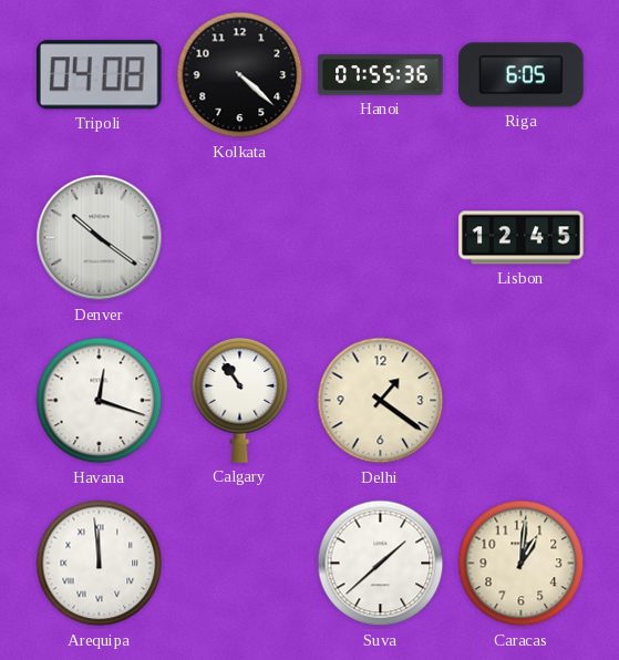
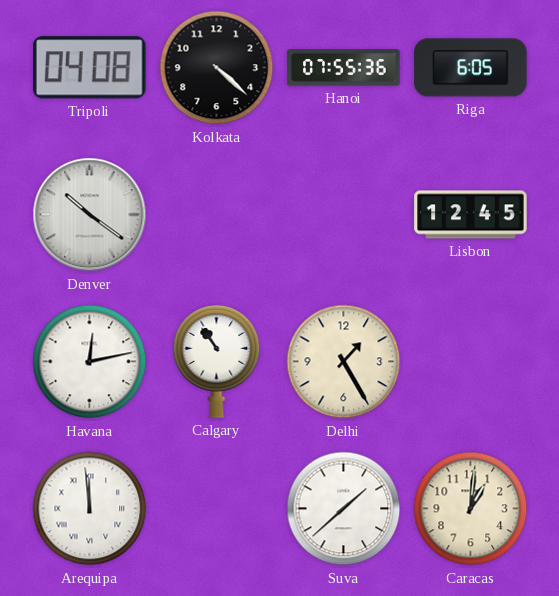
Havana: 12:18 -> 12:13
Delhi: 1:21 -> 1:25
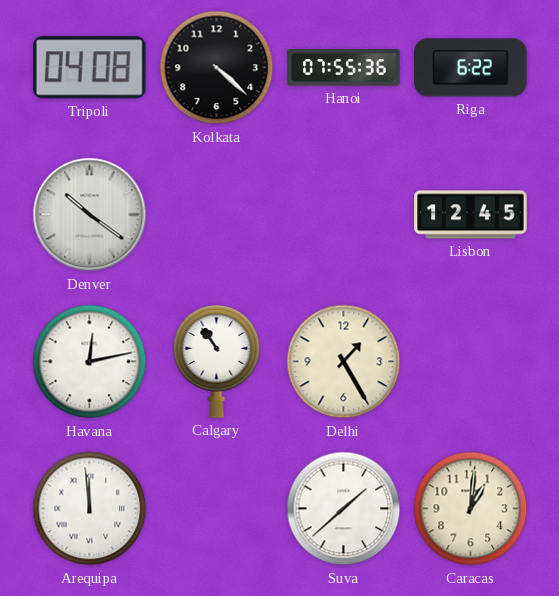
Riga: 6:05 -> 6:22
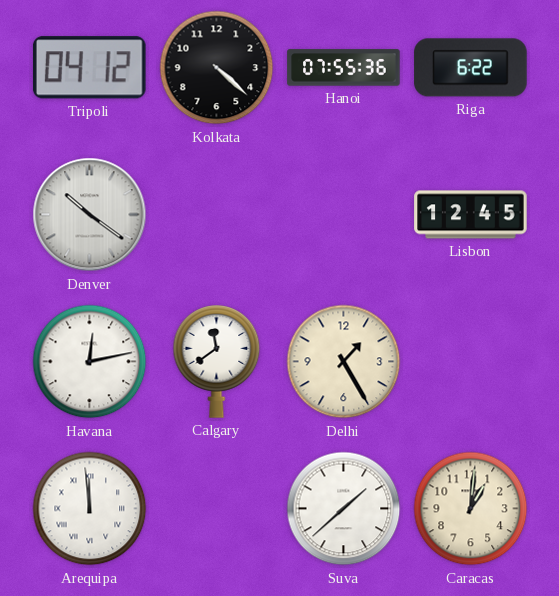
Tripoli: 04:08 -> 04:12
Calgary: 10:54 -> 11:39
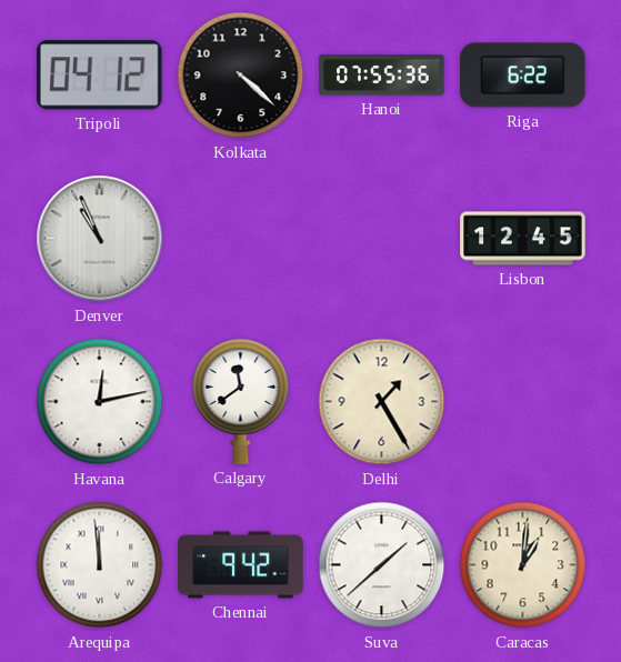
Denver: 10:21 -> 10:56
Chennai: none -> 9:42
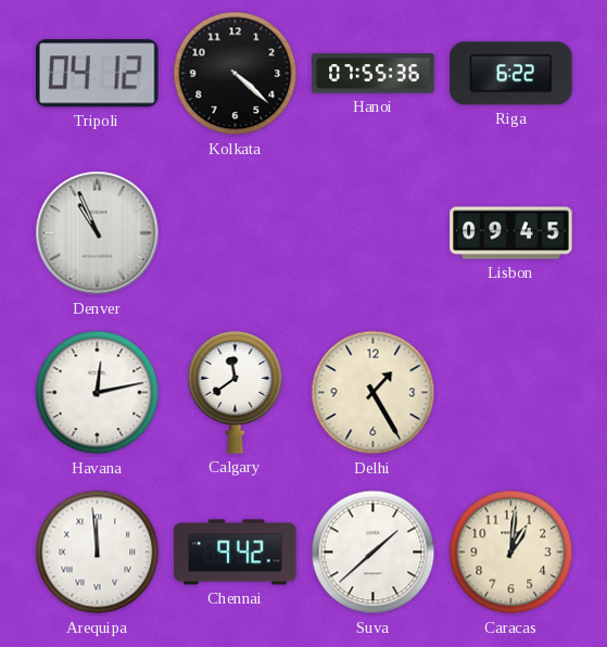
Lisbon: 12:45 -> 09:45
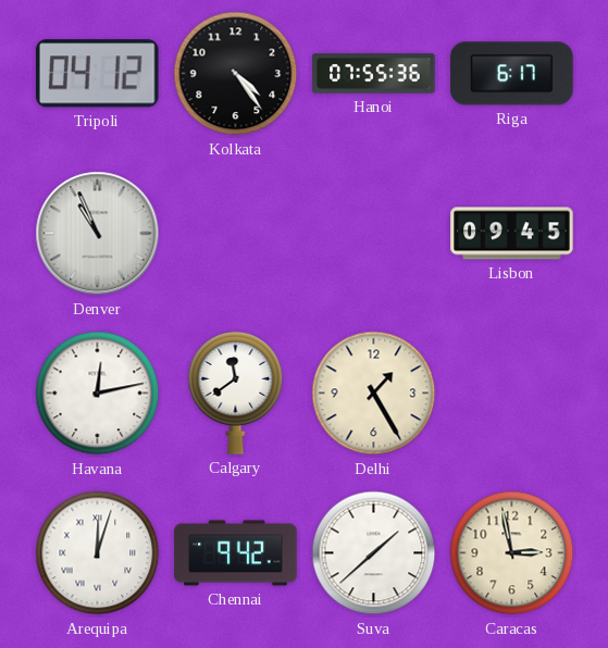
Kolkata: 4:22 -> 4:24
Riga: 6:22 -> 6:17
Arequipa: 11:59 -> 12:03
Caracas: 1:01 -> 2:58
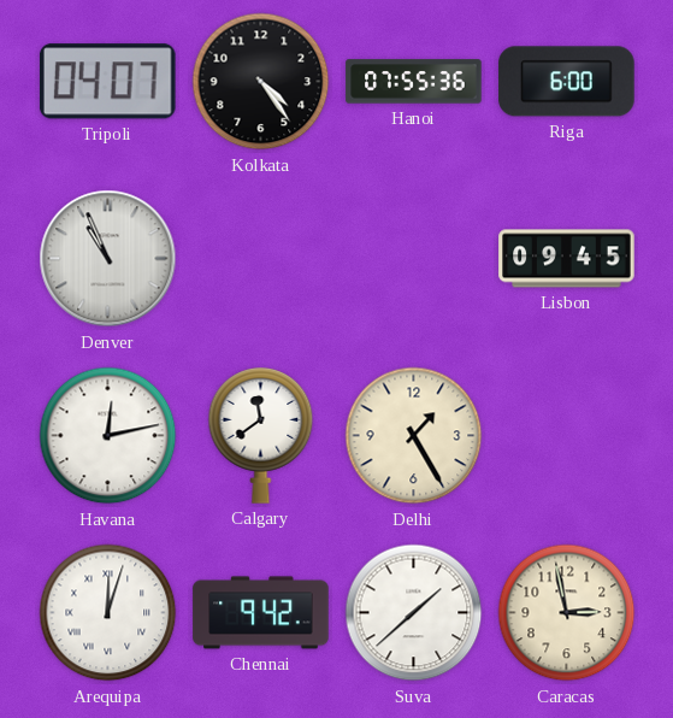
Tripoli: 04:12 -> 04:07
Riga: 6:17 -> 6:00
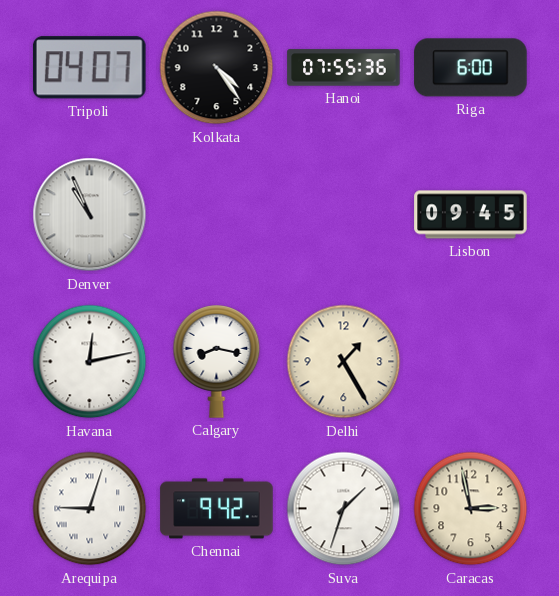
Calgary: 11:39 -> 8:17
Arequipa: 12:03 -> 9:03
Suva: 1:38 -> 1:33
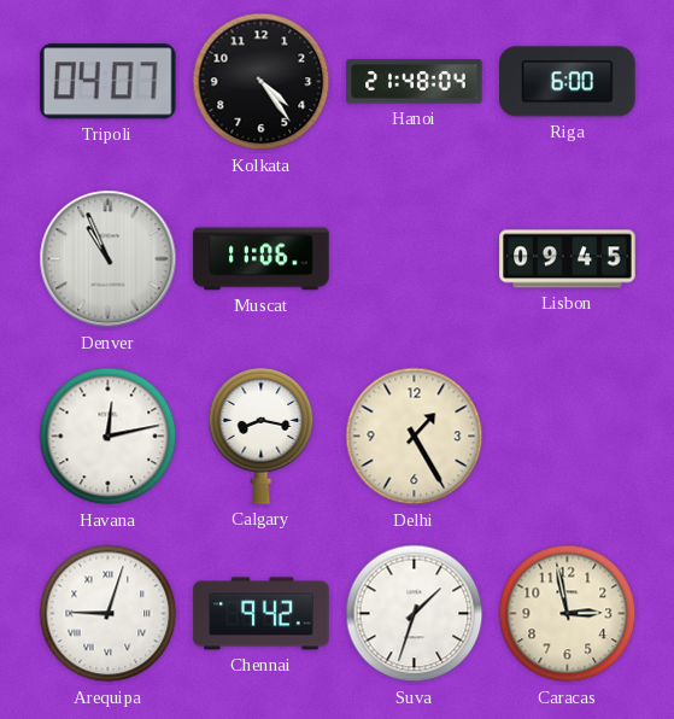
Hanoi: 07:55 -> 21:48
Muscat: none -> 11:06
